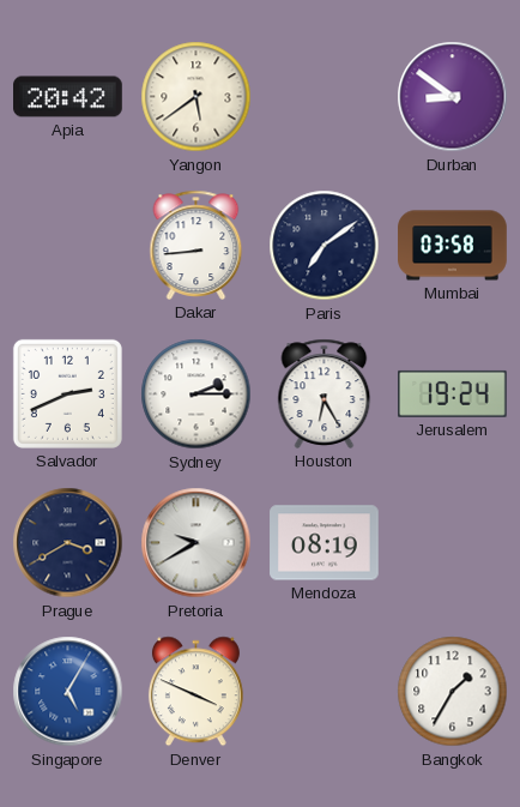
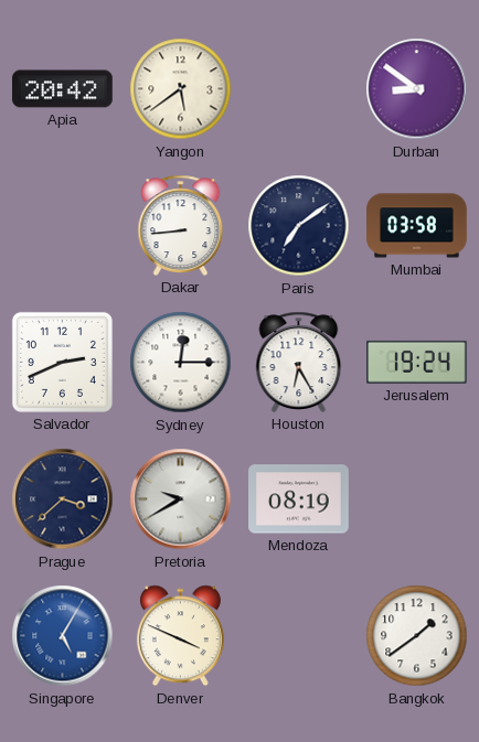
Sydney: 2:15 -> 12:15
Prague: 3:40 -> 3:38
Bangkok: 1:35 -> 1:39
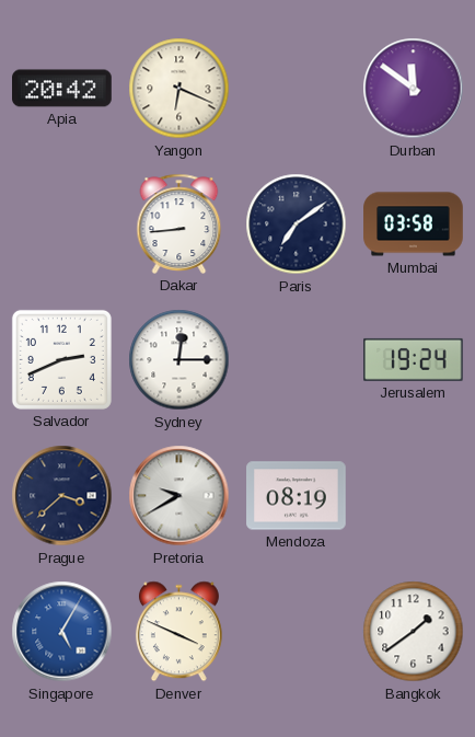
Yangon: 5:39 -> 6:19
Durban: 8:51 -> 11:51
Houston: 6:25 -> none
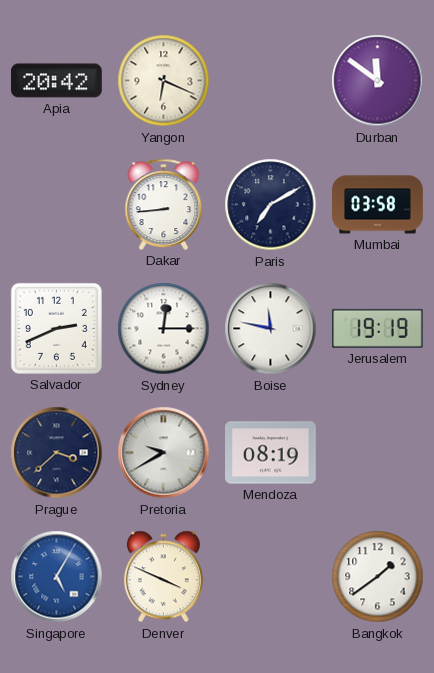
Paris: 7:09 -> 7:10
Boise: none -> 11:47
Jerusalem: 19:24 -> 19:19
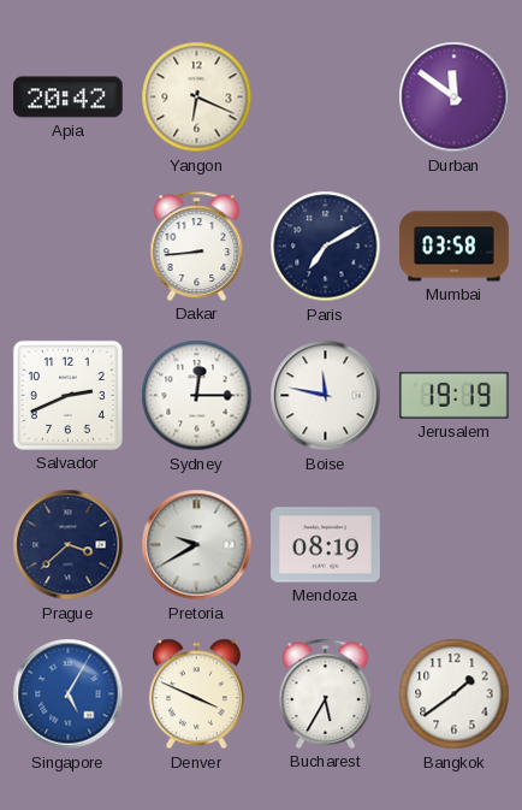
Bucharest: none -> 5:35
